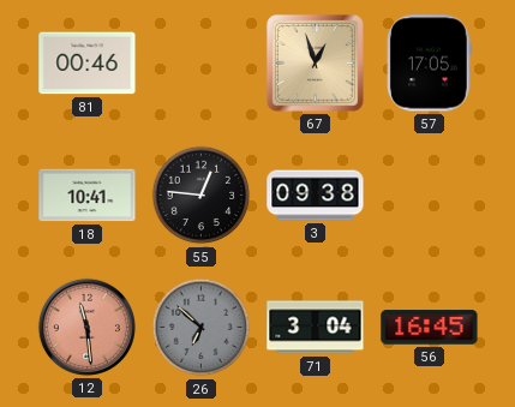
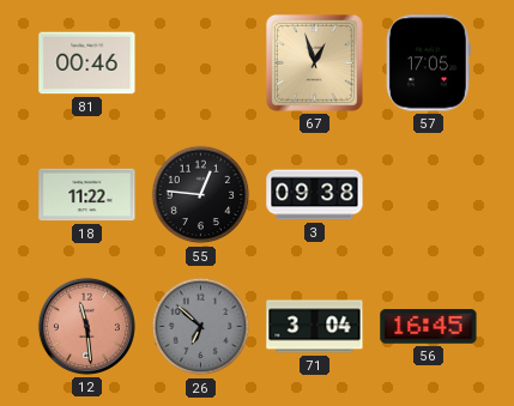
18: 10:41 -> 11:22
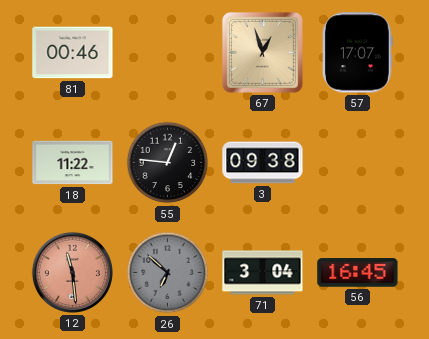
57: 17:05 -> 17:07
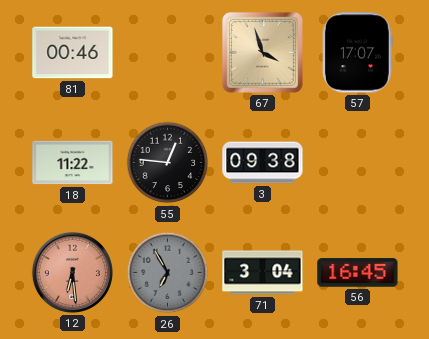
67: 12:57 -> 3:57
12: 11:29 -> 6:29
26: 6:52 -> 6:55
